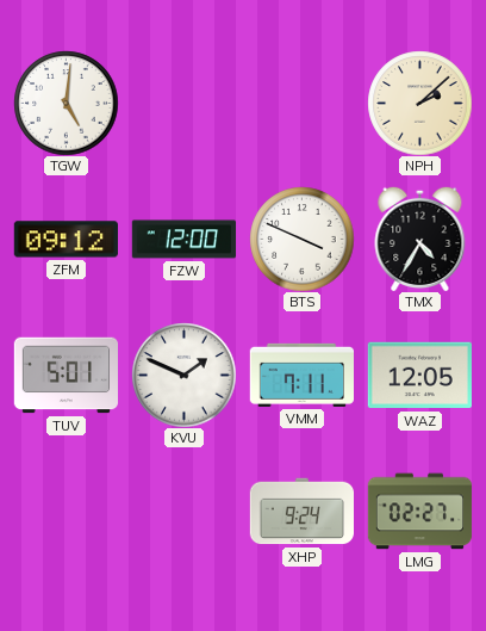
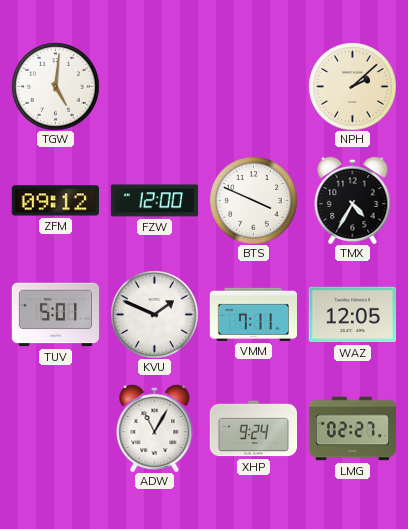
ADW: none -> 11:05
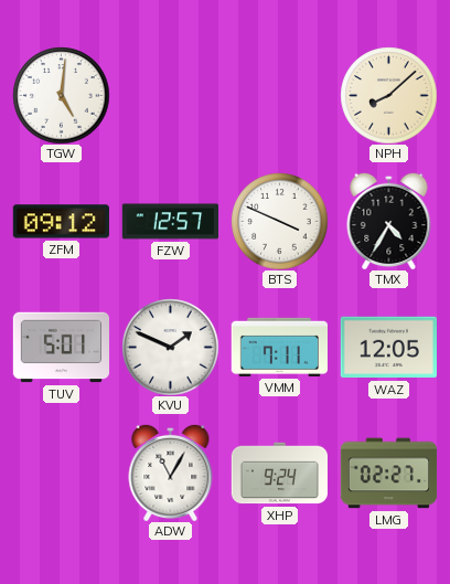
NPH: 2:08 -> 8:08
FZW: 12:00 -> 12:57
